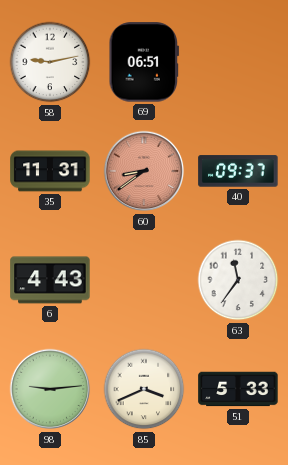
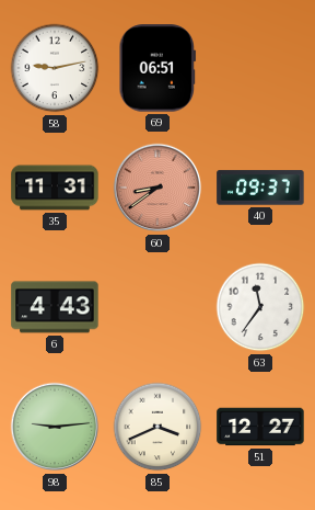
51: 5:33 -> 12:27
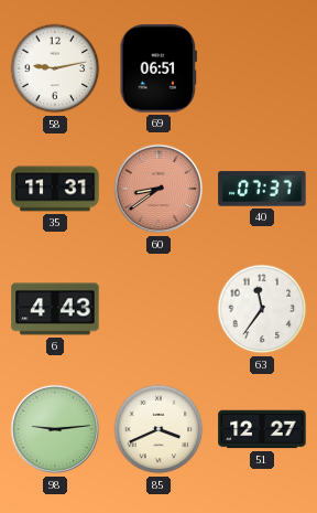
40: 09:37 -> 07:37
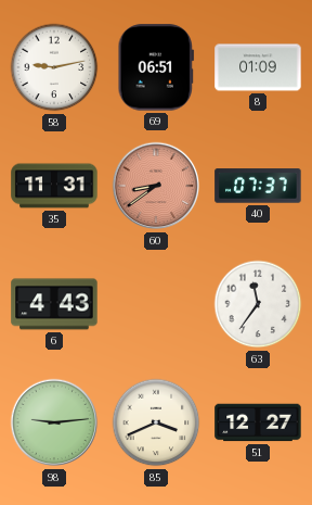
8: none -> 01:09
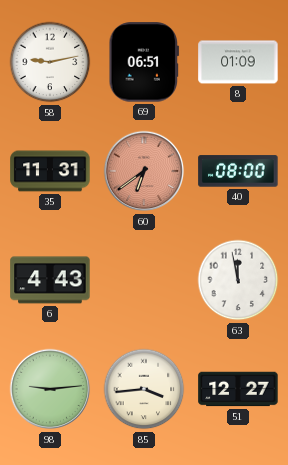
60: 8:39 -> 6:39
40: 07:37 -> 08:00
63: 11:36 -> 11:58
85: 3:41 -> 3:44
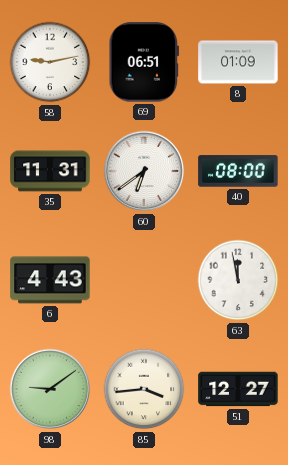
60 dial: salmon -> white
98: 9:14 -> 9:09
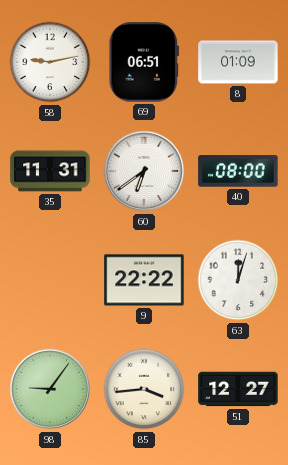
6: 4:43 -> none
9: none -> 22:22
63: 11:58 -> 12:03
98: 9:09 -> 9:06
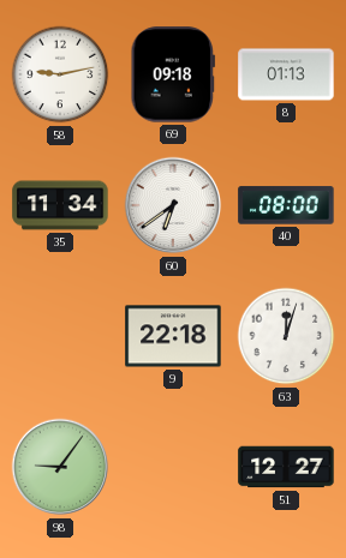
69: 06:51 -> 09:18
8: 01:09 -> 01:13
35: 11:31 -> 11:34
9: 22:22 -> 22:18
85: 3:44 -> none
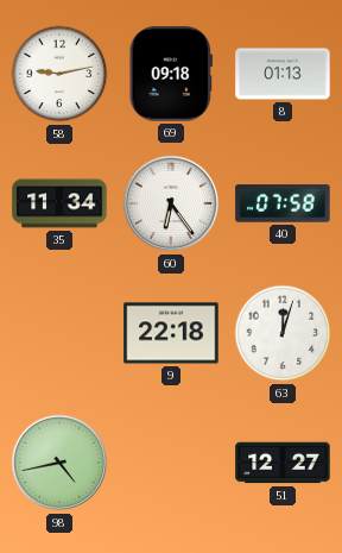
60: 6:39 -> 6:24
40: 08:00 -> 07:58
98: 9:06 -> 4:43
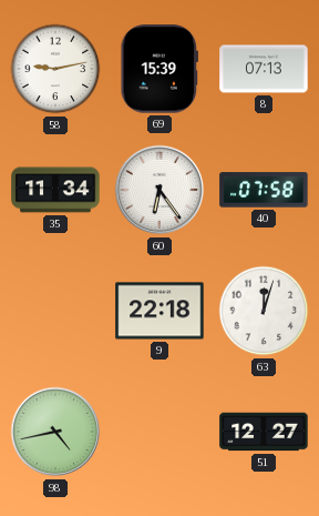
69: 09:18 -> 15:39
8: 01:13 -> 07:13
